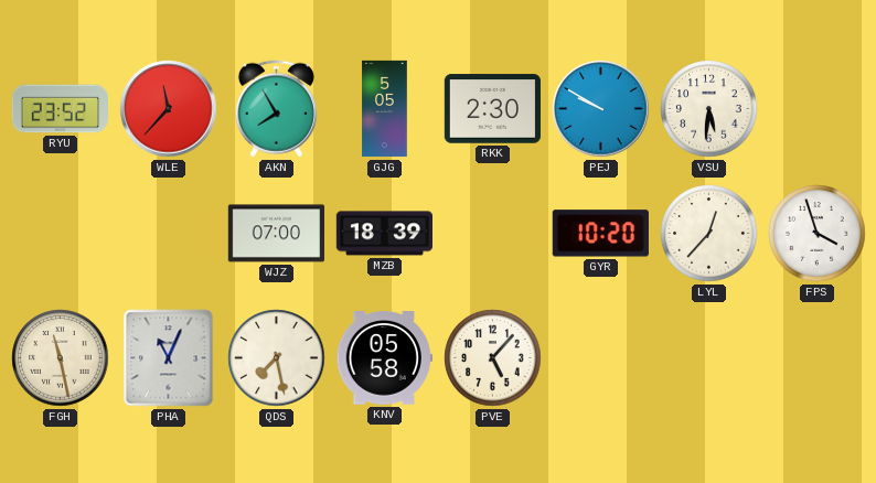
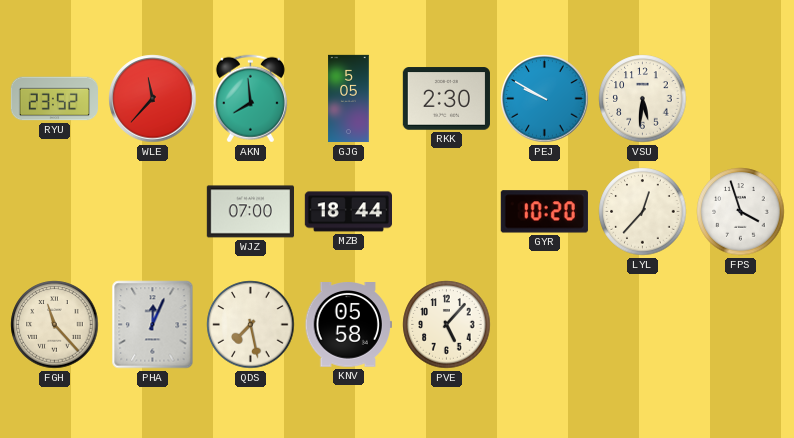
AKN: 7:55 -> 7:59
MZB: 18:39 -> 18:44
FGH: 11:28 -> 11:23
PHA: 11:04 -> 12:04
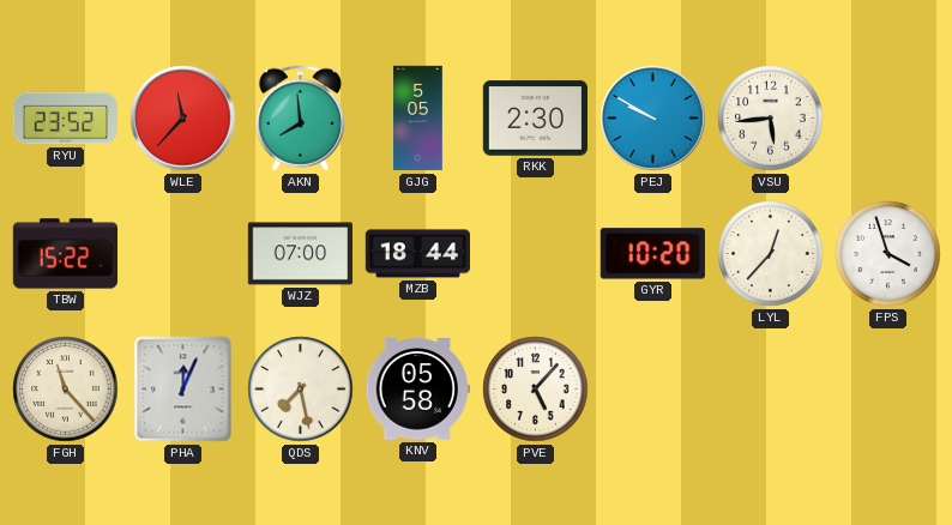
VSU: 5:31 -> 5:44
TBW: none -> 15:22
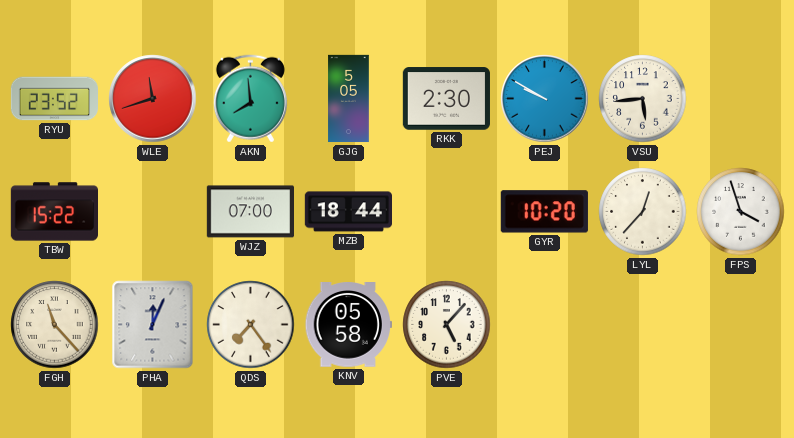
WLE: 11:37 -> 11:42
QDS: 7:28 -> 7:24
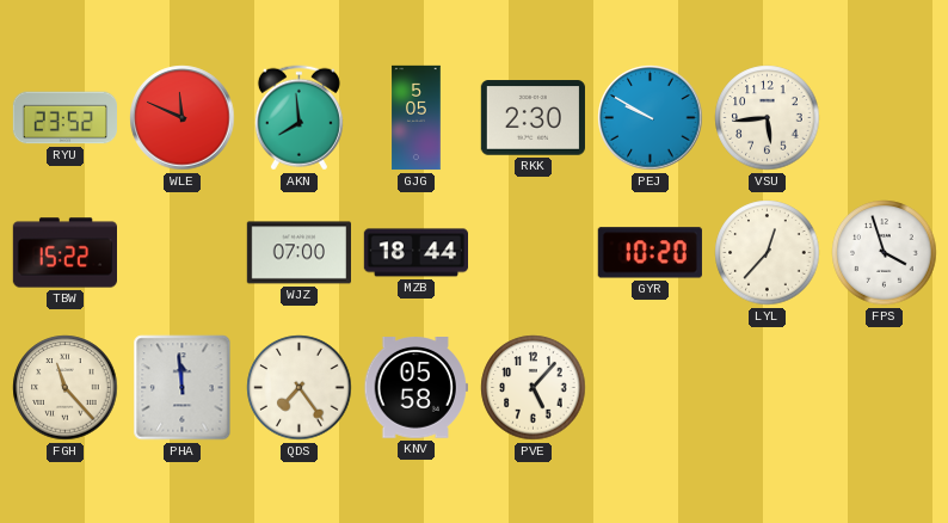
WLE: 11:42 -> 11:49
PHA: 12:04 -> 11:59
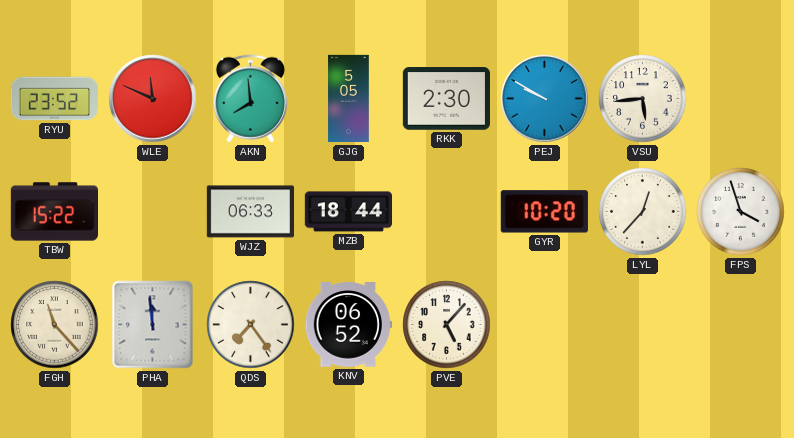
WJZ: 07:00 -> 06:33
KNV: 05:58 -> 06:52
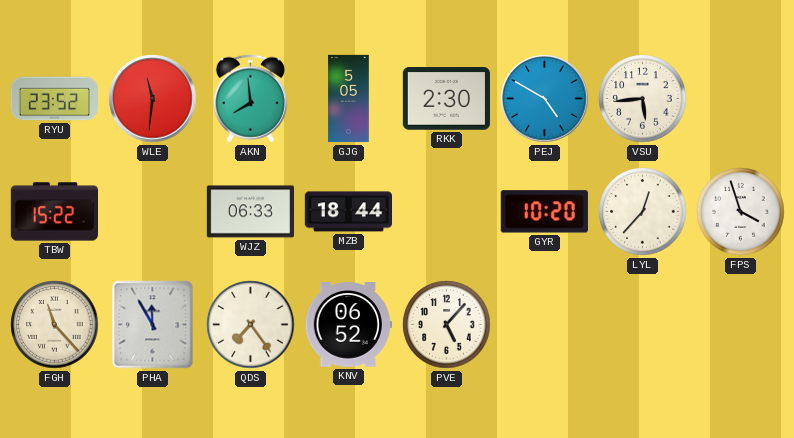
WLE: 11:49 -> 11:31
PEJ: 9:50 -> 4:50
PHA: 11:59 -> 11:55
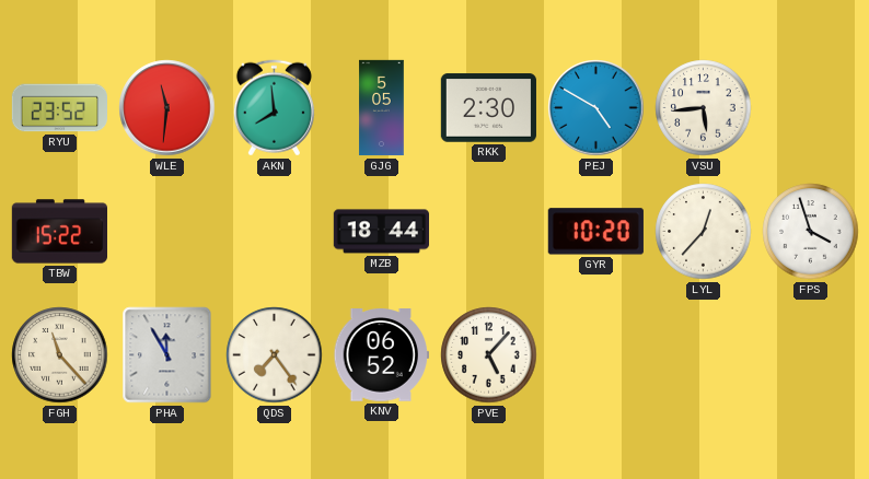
WJZ: 06:33 -> none
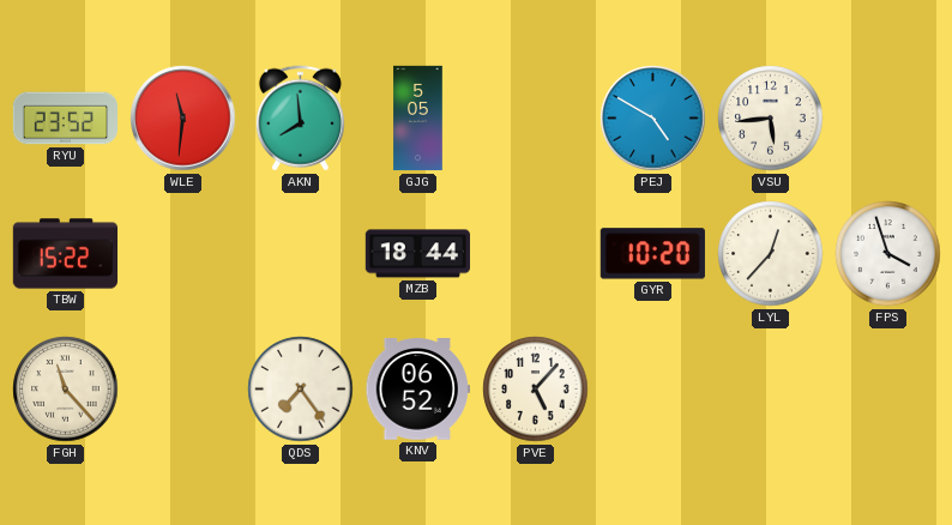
RKK: 2:30 -> none
PHA: 11:55 -> none
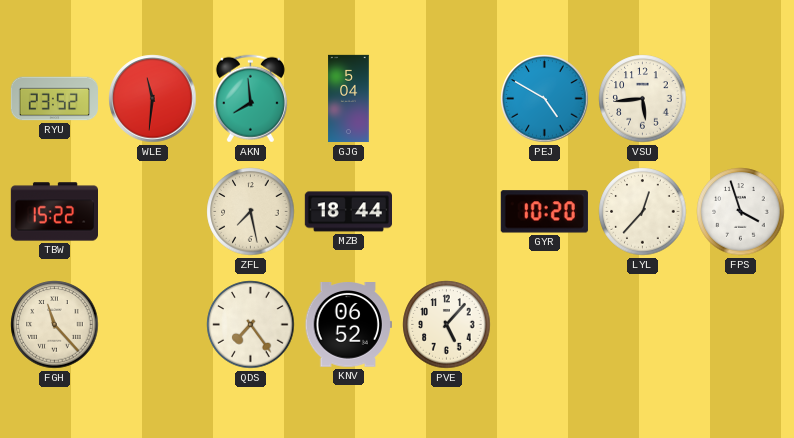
GJG: 5:05 -> 5:04
ZFL: none -> 7:28
